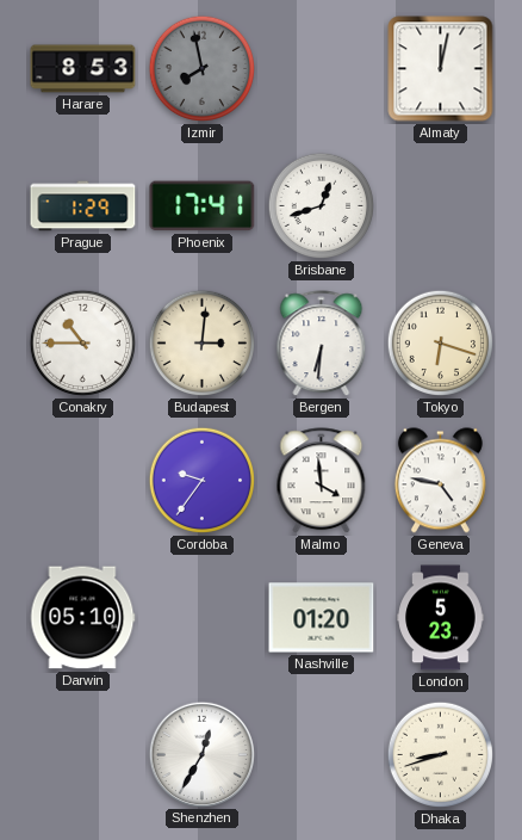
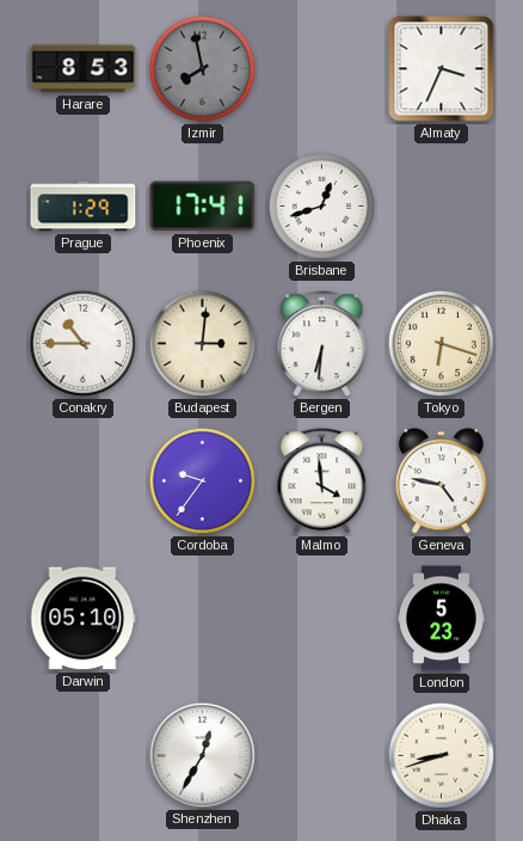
Almaty: 12:02 -> 3:34
Nashville: 01:20 -> none
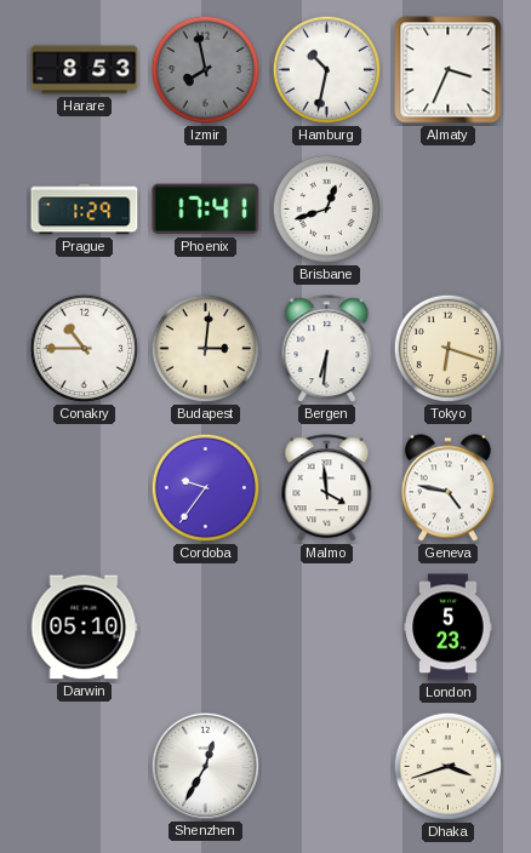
Hamburg: none -> 10:32
Dhaka: 8:42 -> 3:42
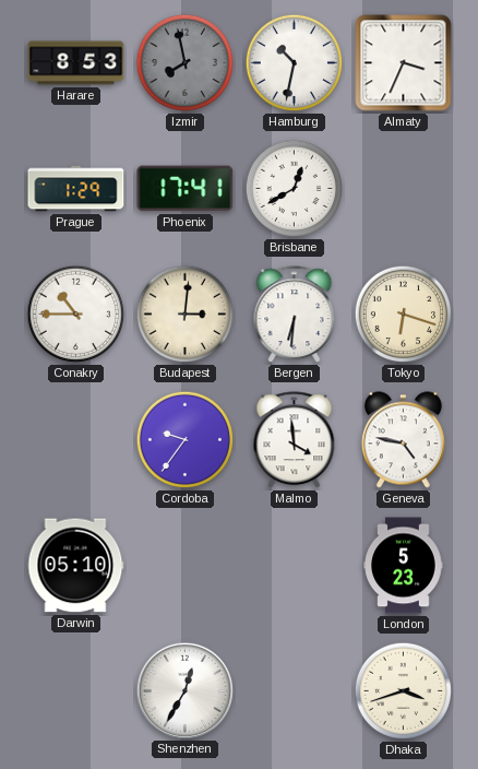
Brisbane: 12:42 -> 12:40
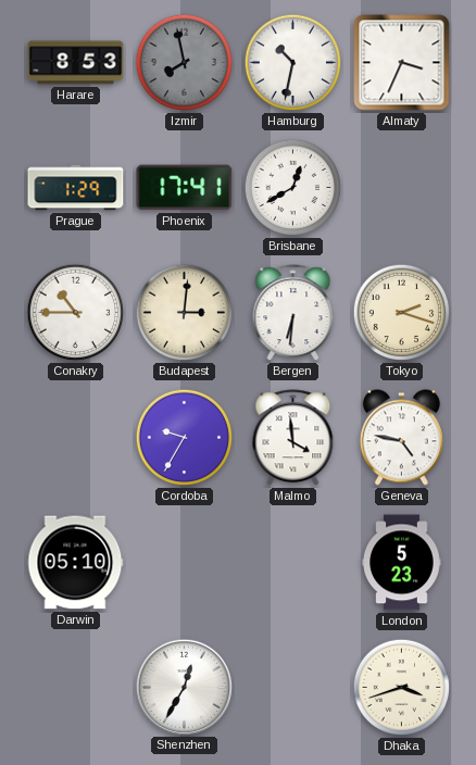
Tokyo: 6:18 -> 2:18
Cordoba: 9:36 -> 9:35
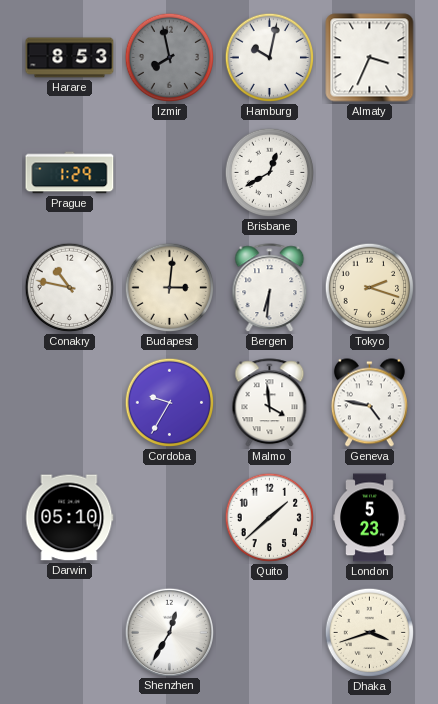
Hamburg: 10:32 -> 10:02
Phoenix: 17:41 -> none
Conakry: 10:45 -> 10:47
Quito: none -> 1:38
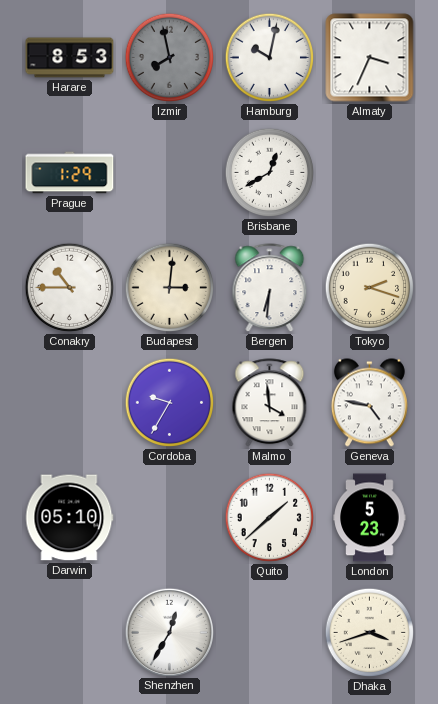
Conakry: 10:47 -> 10:45
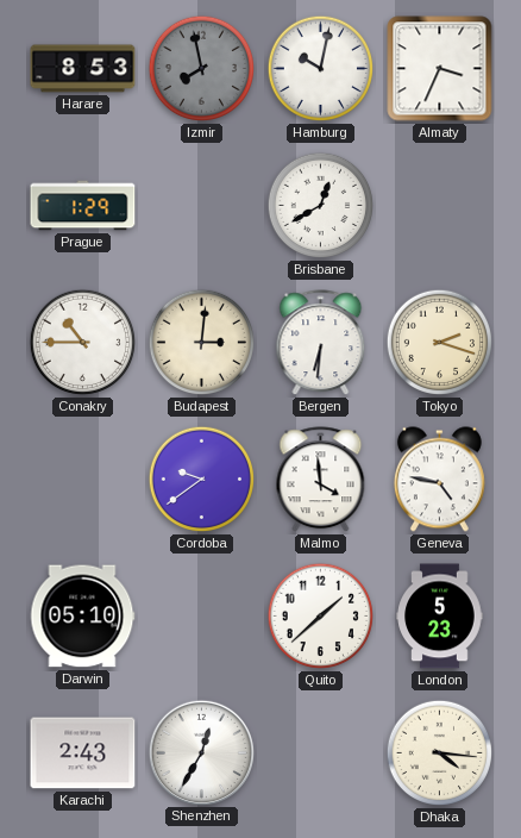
Cordoba: 9:35 -> 9:39
Karachi: none -> 2:43
Dhaka: 3:42 -> 4:16
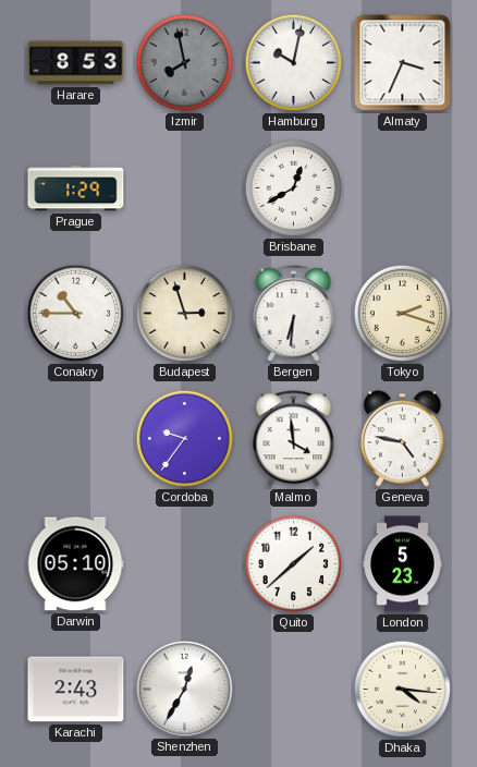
Budapest: 3:01 -> 2:57
Cordoba: 9:39 -> 9:36
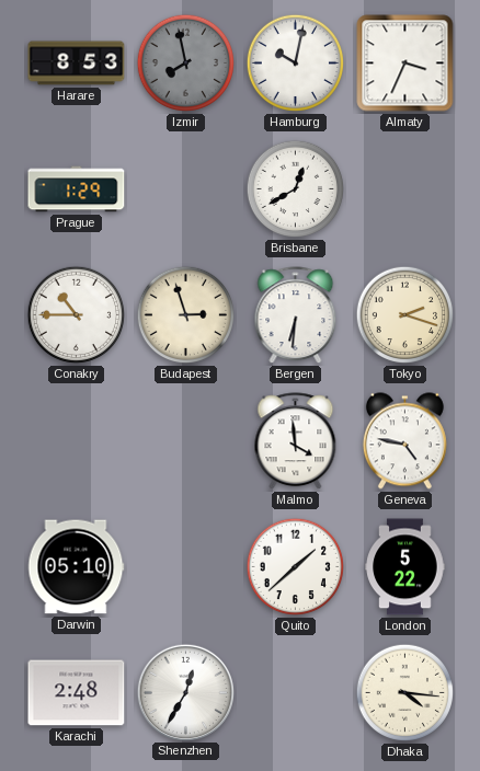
Cordoba: 9:36 -> none
London: 5:23 -> 5:22
Karachi: 2:43 -> 2:48
